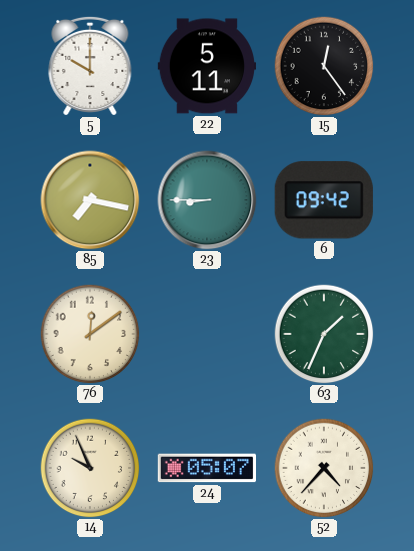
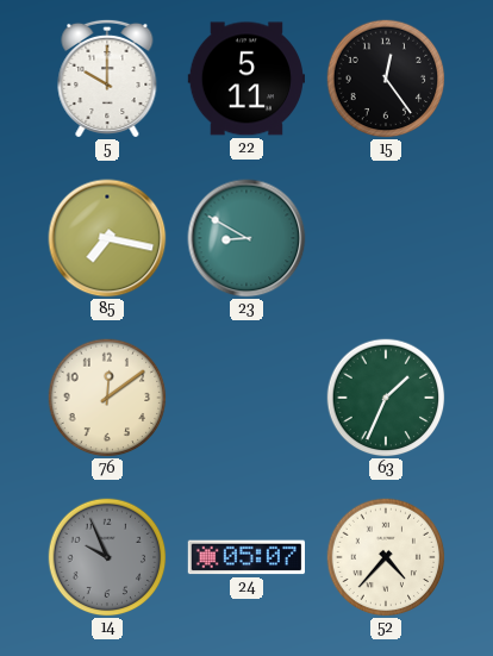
23: 8:45 -> 8:50
6: 09:42 -> none
14 dial: cream -> grey
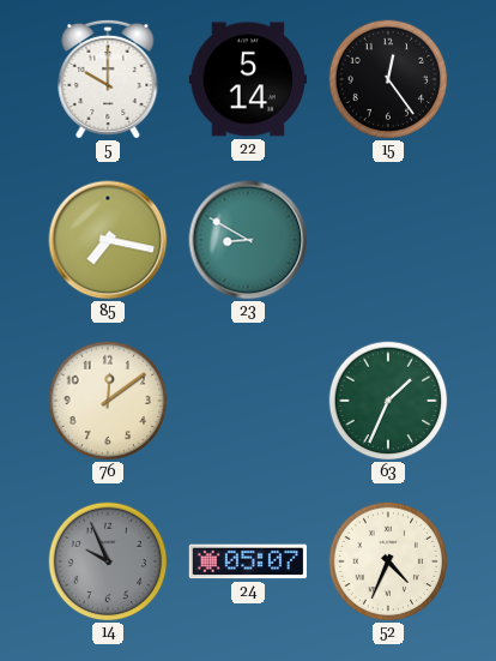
22: 5:11 -> 5:14
52: 4:37 -> 4:34
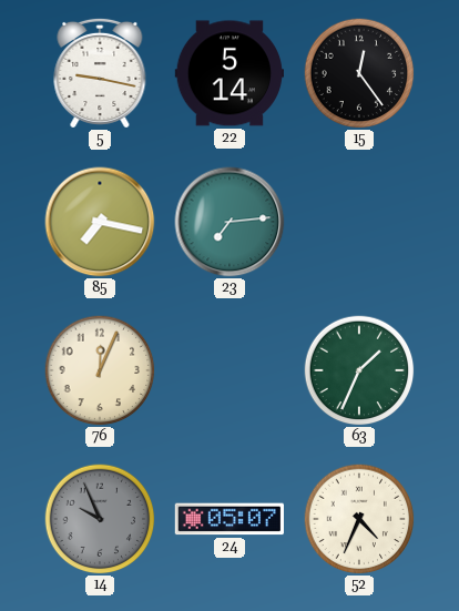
5: 10:00 -> 9:17
23: 8:50 -> 7:14
76: 12:09 -> 12:04
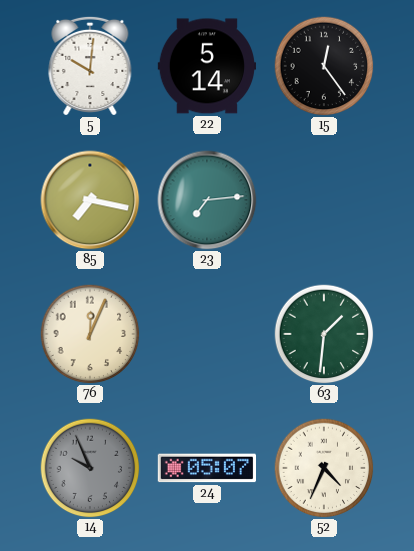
5: 9:17 -> 10:01
63: 1:34 -> 1:31
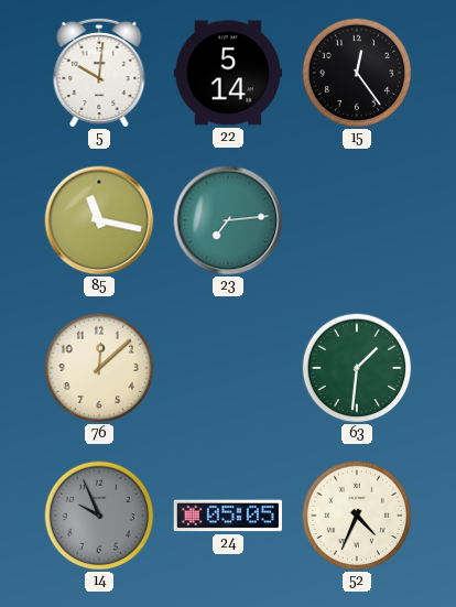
85: 7:17 -> 11:17
76: 12:04 -> 12:08
24: 05:07 -> 05:05
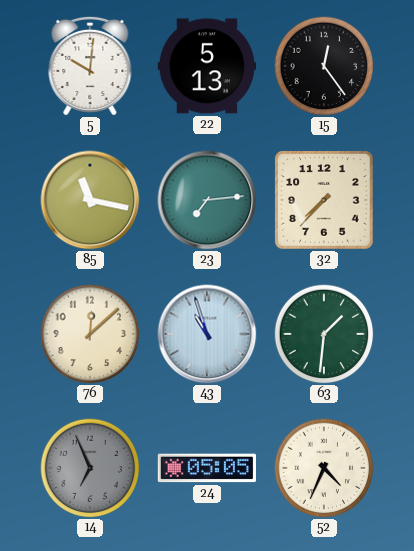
22: 5:14 -> 5:13
32: none -> 7:37
43: none -> 10:57
14: 9:56 -> 6:56
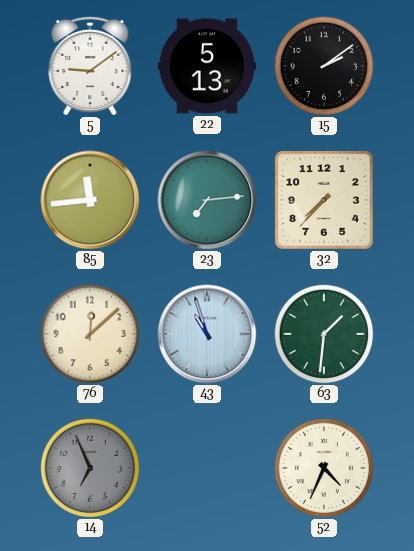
5: 10:01 -> 9:09
15: 12:24 -> 2:09
85: 11:17 -> 11:44
24: 05:05 -> none
